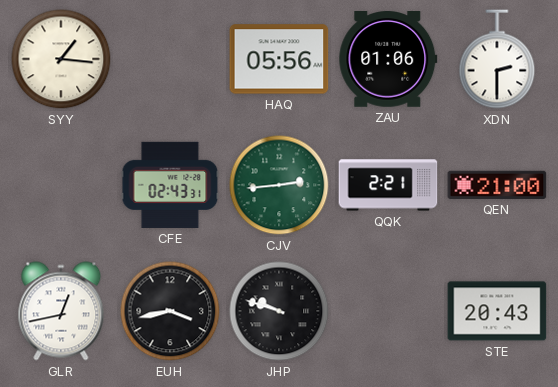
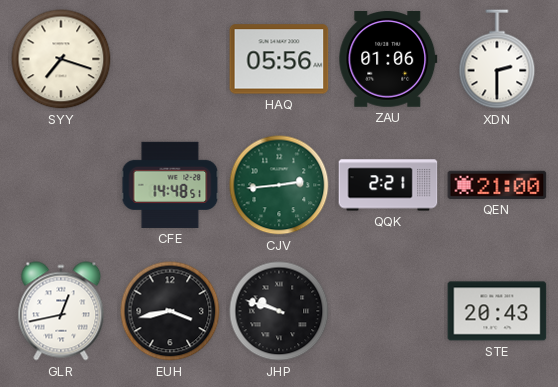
SYY: 1:16 -> 7:18
CFE: 02:43 -> 14:48
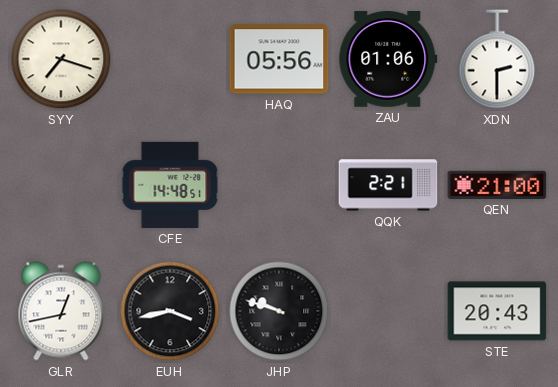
CJV: 2:44 -> none
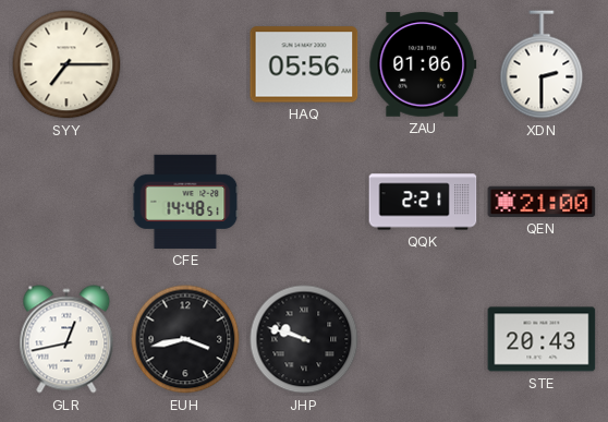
SYY: 7:18 -> 7:15
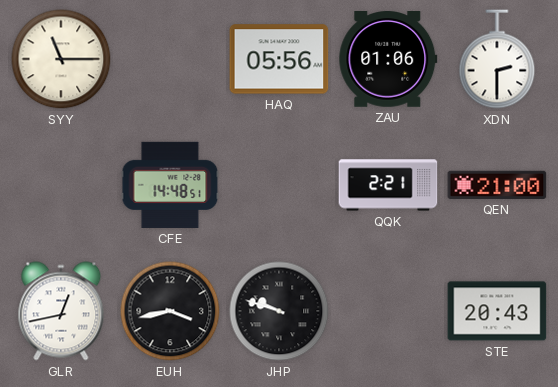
SYY: 7:15 -> 11:15
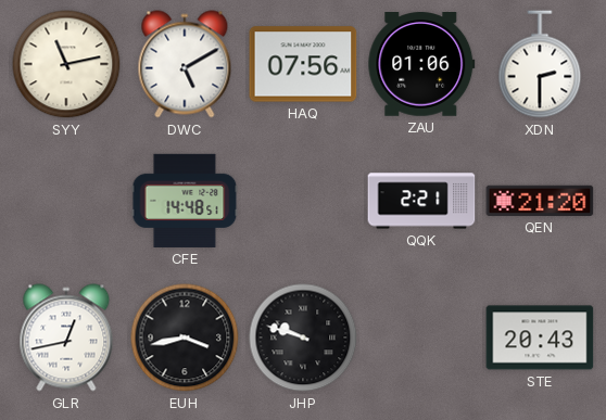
SYY: 11:15 -> 11:13
DWC: none -> 5:10
HAQ: 05:56 -> 07:56
QEN: 21:00 -> 21:20
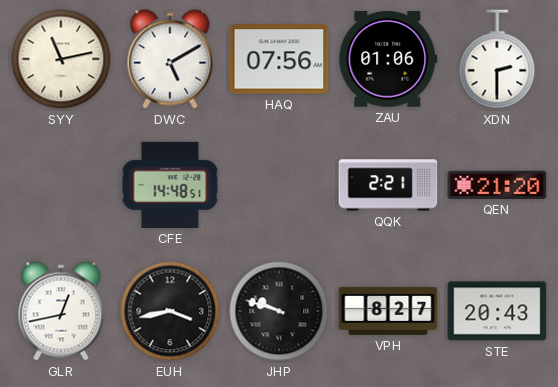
VPH: none -> 8:27
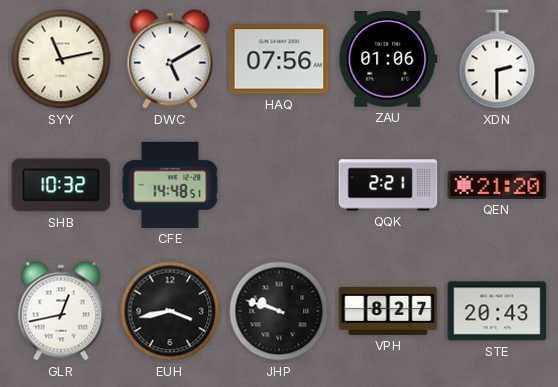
SHB: none -> 10:32
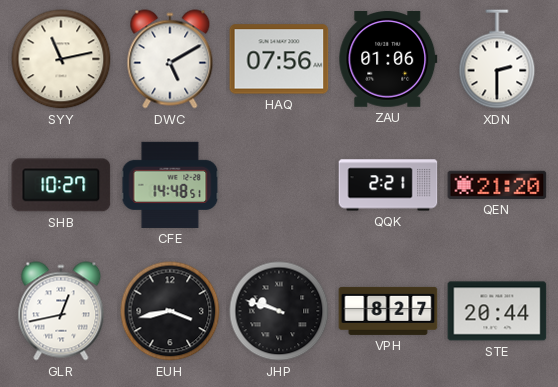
SHB: 10:32 -> 10:27
STE: 20:43 -> 20:44
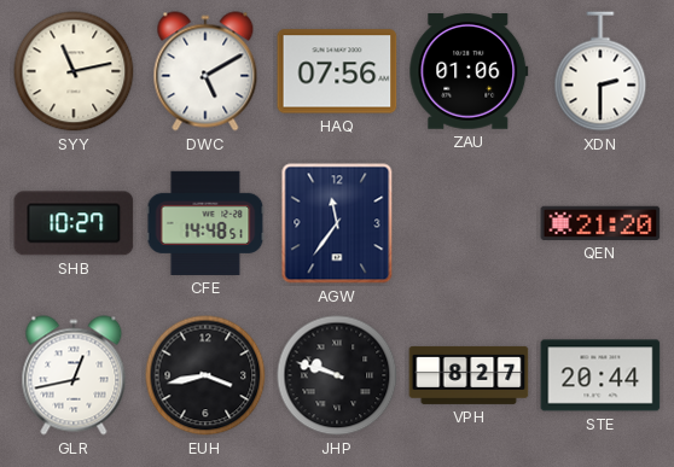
AGW: none -> 11:36
QQK: 2:21 -> none
